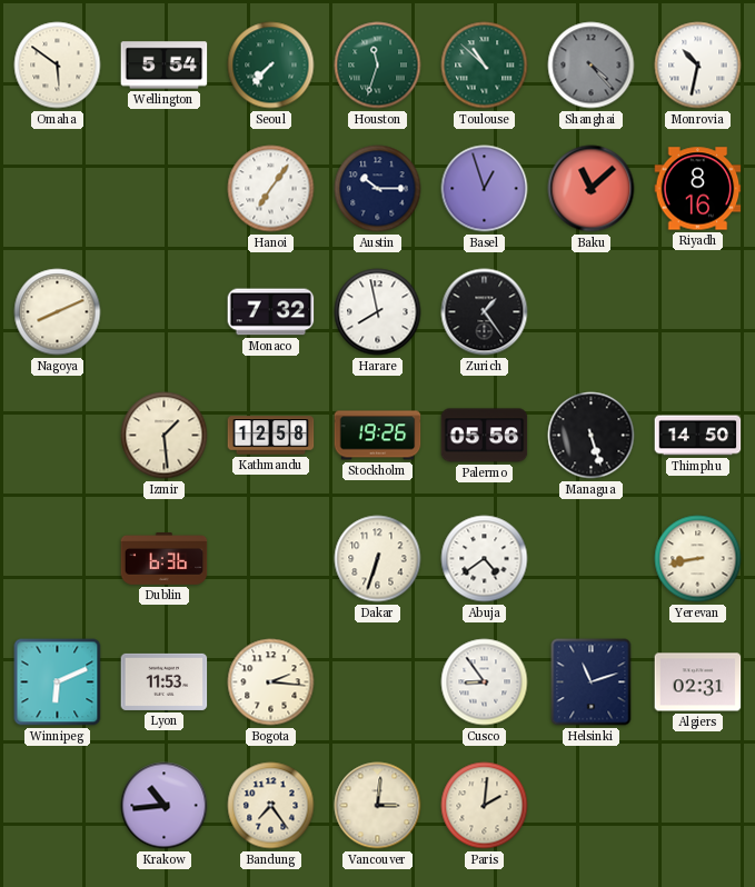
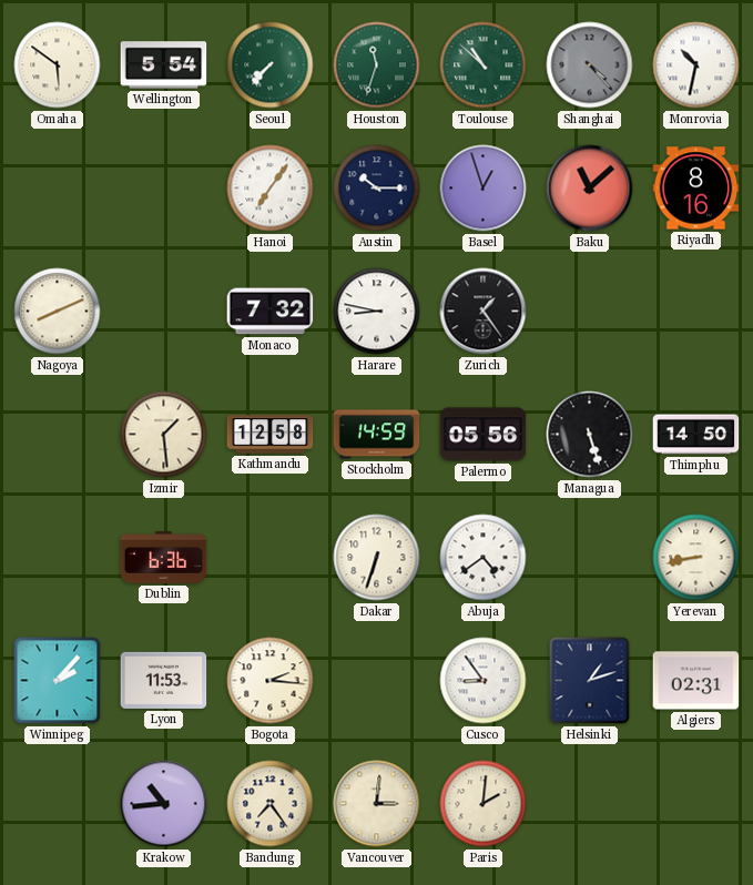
Harare: 7:58 -> 8:47
Stockholm: 19:26 -> 14:59
Winnipeg: 6:11 -> 2:07
Helsinki: 11:12 -> 1:12
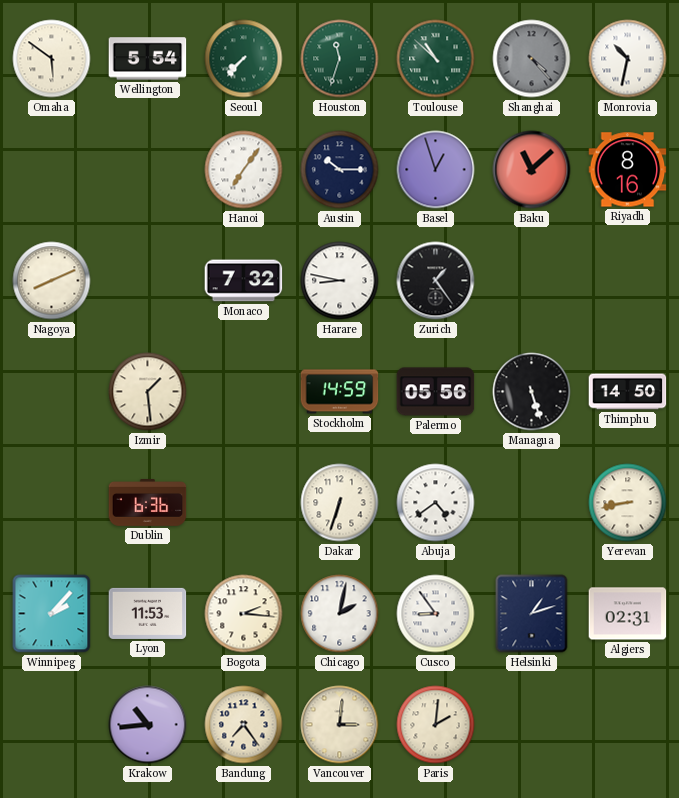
Kathmandu: 12:58 -> none
Chicago: none -> 2:02
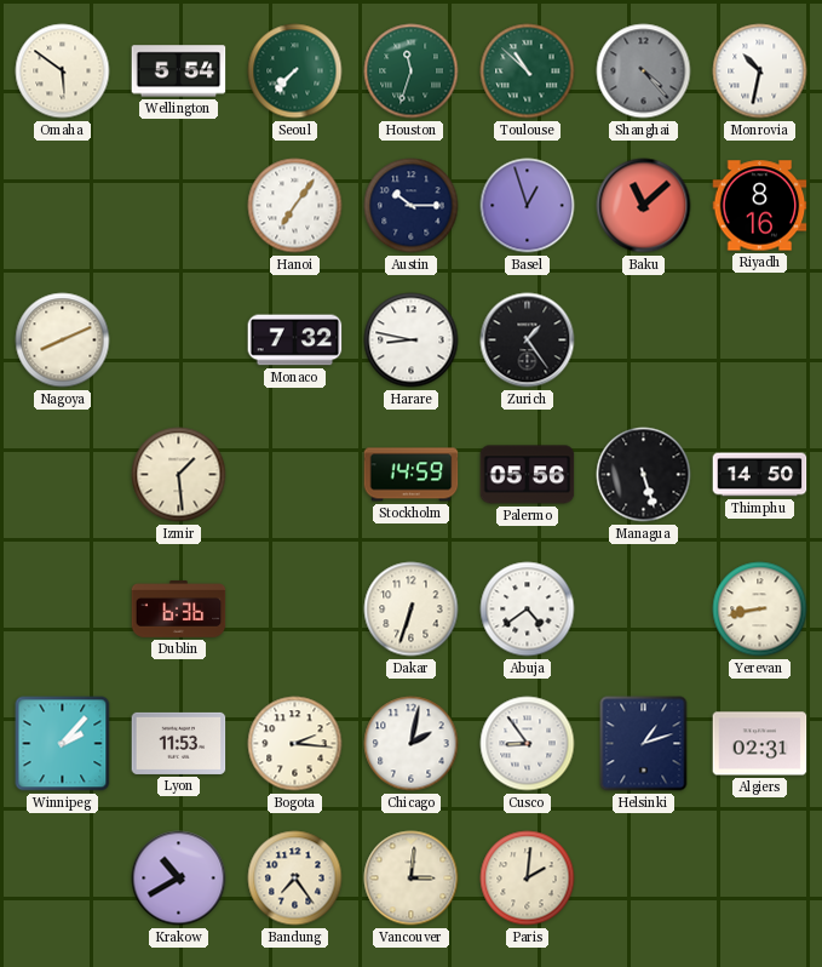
Krakow: 10:44 -> 10:40
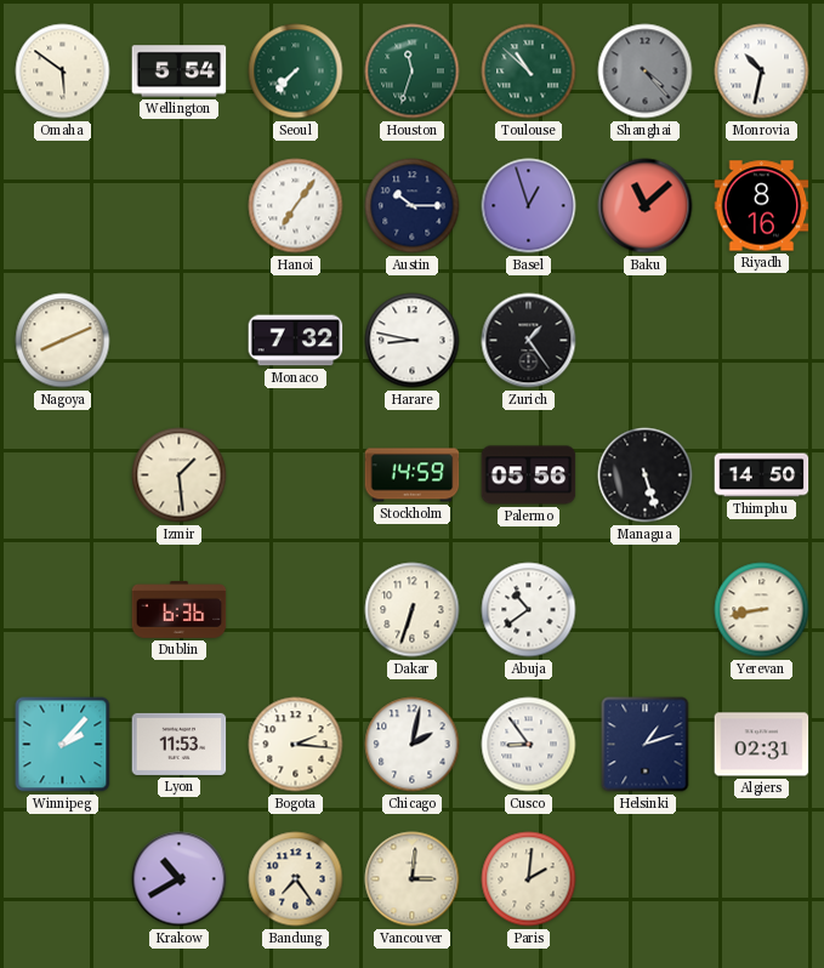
Abuja: 4:39 -> 10:39
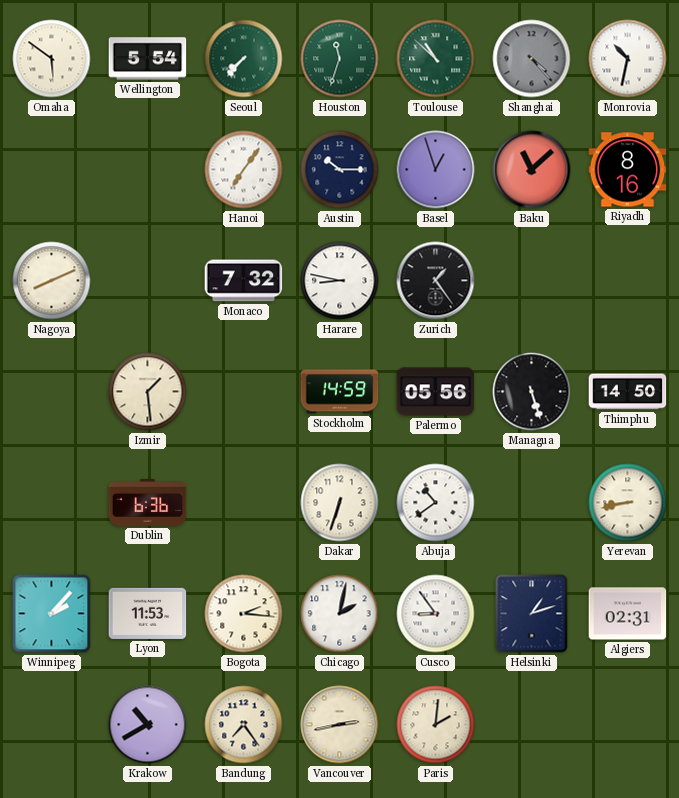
Vancouver: 3:01 -> 2:43
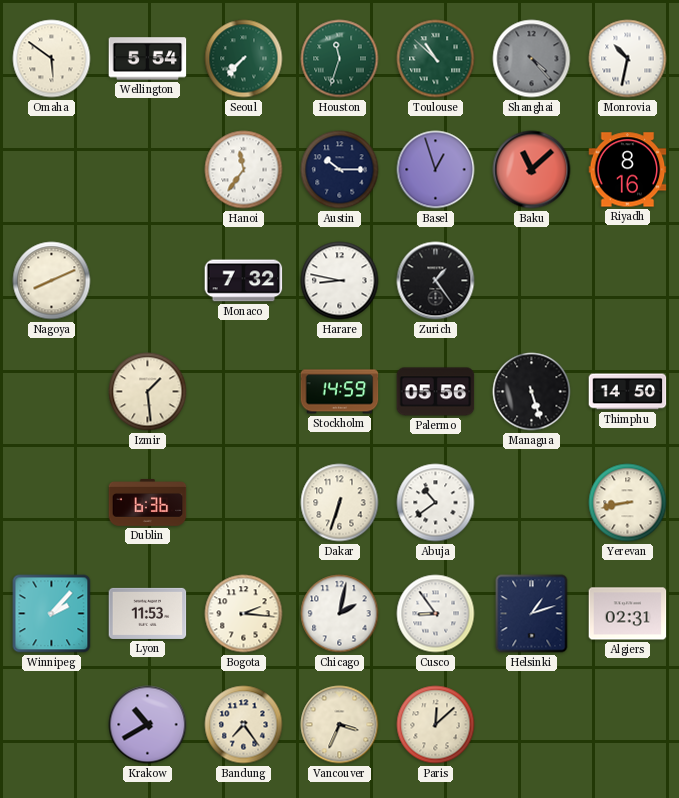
Hanoi: 7:06 -> 11:36
Vancouver: 2:43 -> 3:34
Paris: 2:01 -> 12:08
